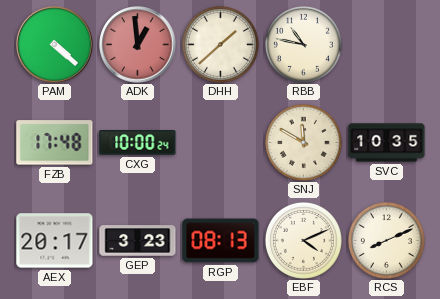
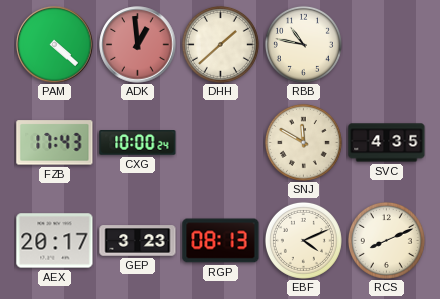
FZB: 17:48 -> 17:43
SVC: 10:35 -> 4:35
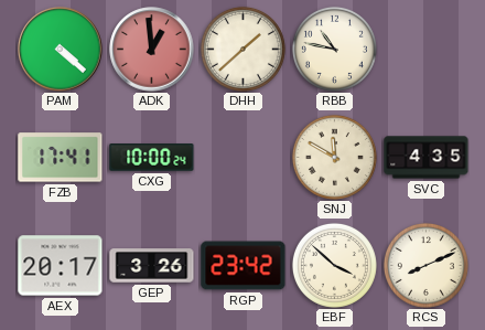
FZB: 17:43 -> 17:41
GEP: 3:23 -> 3:26
RGP: 08:13 -> 23:42
EBF: 4:11 -> 3:52
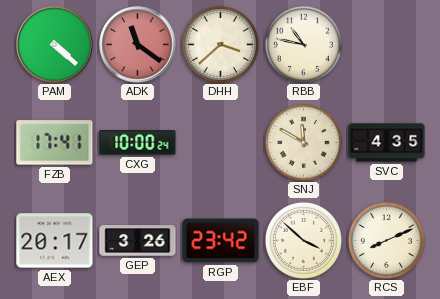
ADK: 12:59 -> 11:21
DHH: 1:38 -> 3:38
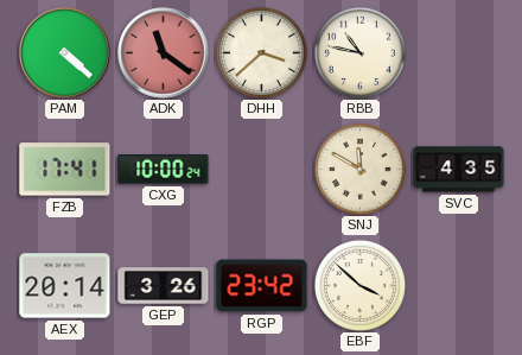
AEX: 20:17 -> 20:14
RCS: 8:11 -> none
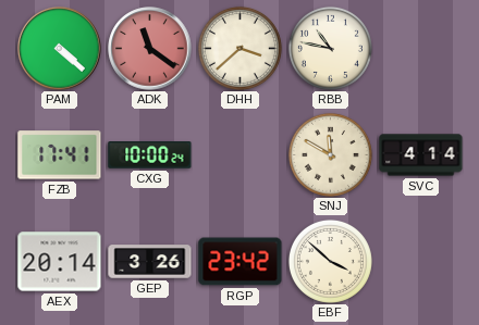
SVC: 4:35 -> 4:14
